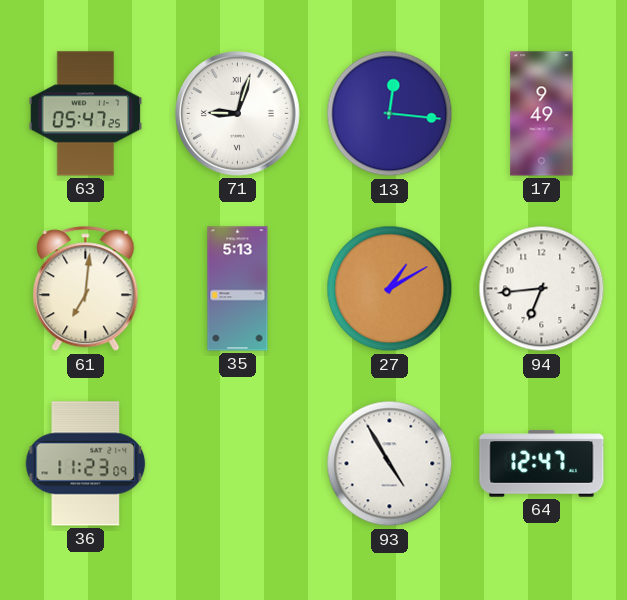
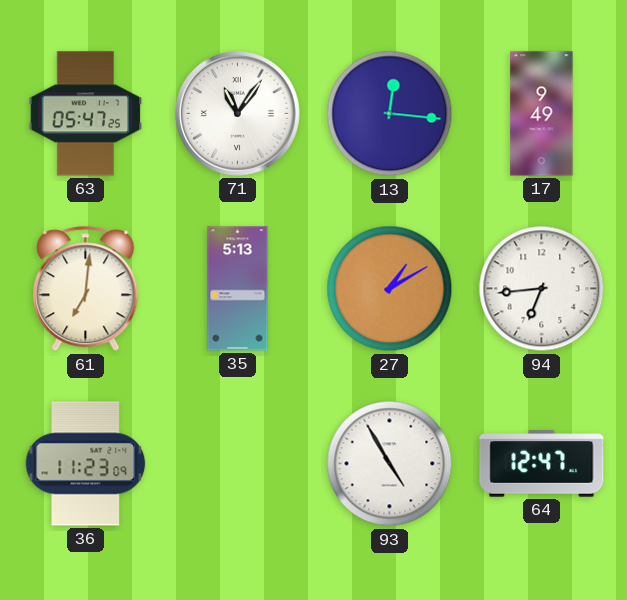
71: 9:03 -> 11:06
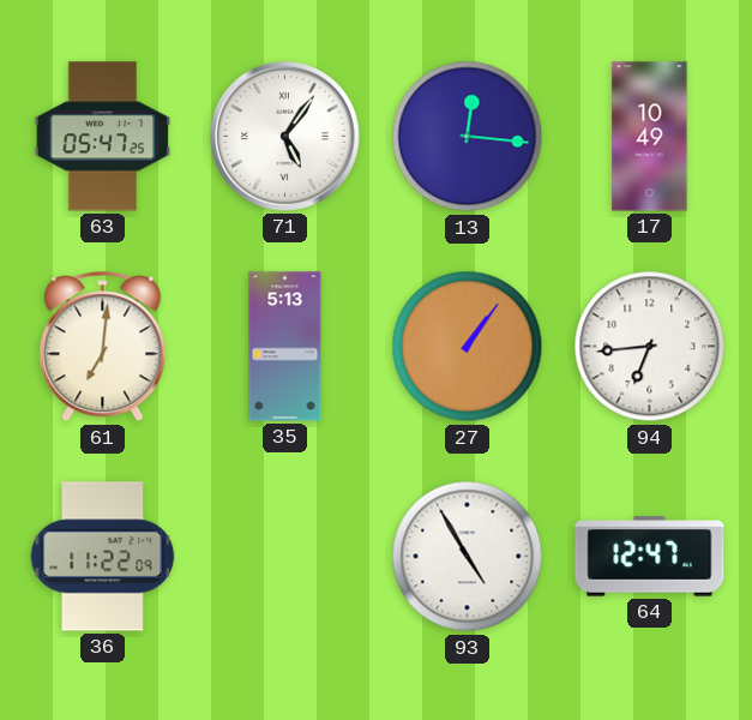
71: 11:06 -> 5:06
17: 9:49 -> 10:49
27: 1:10 -> 1:06
36: 11:23 -> 11:22
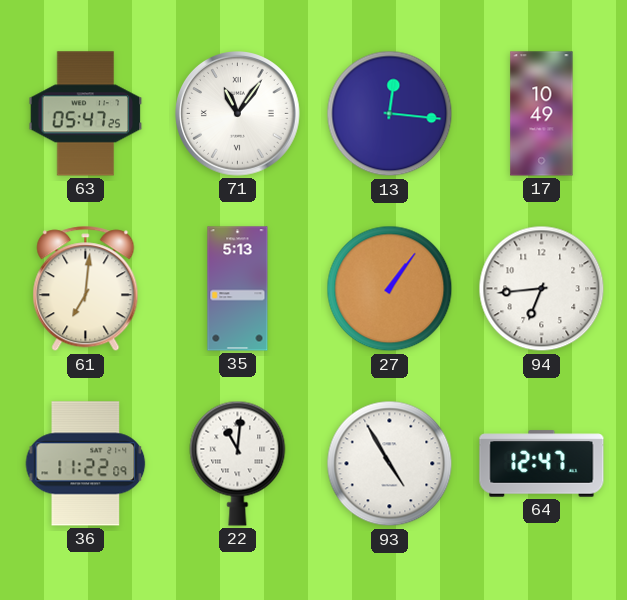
71: 5:06 -> 11:06
22: none -> 11:01
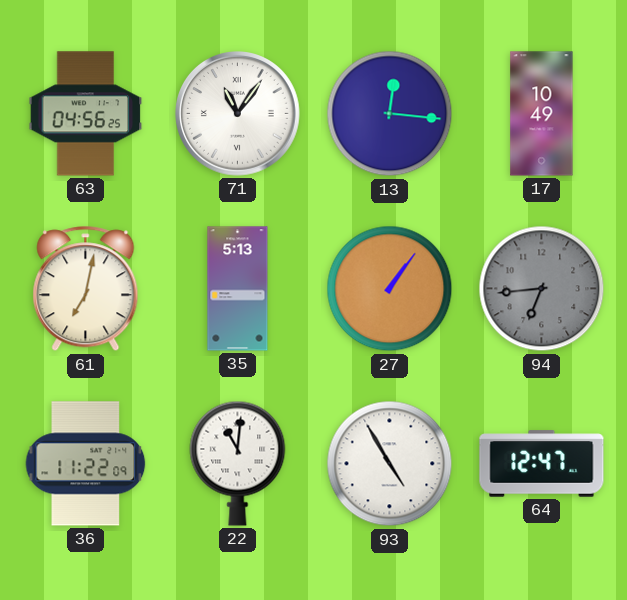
63: 05:47 -> 04:56
61: 7:01 -> 7:02
94 dial: white -> grey
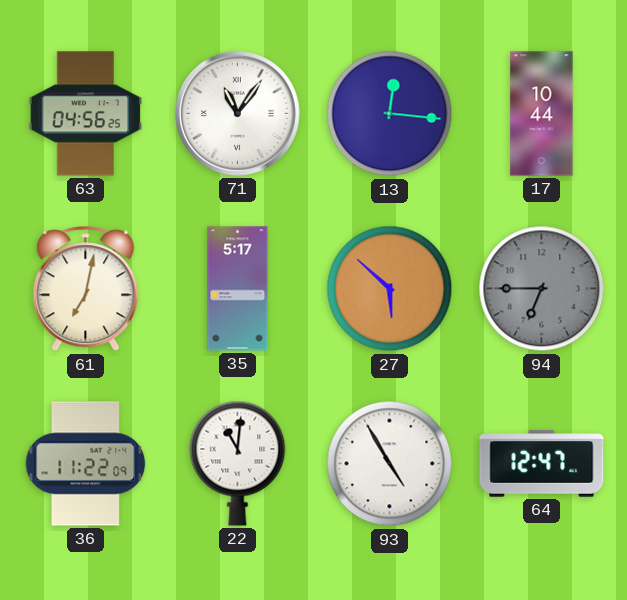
17: 10:49 -> 10:44
35: 5:13 -> 5:17
27: 1:06 -> 5:52
94: 6:44 -> 6:45
